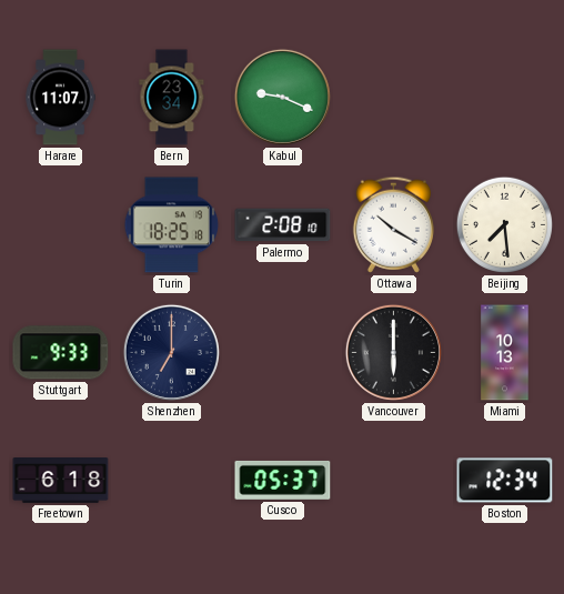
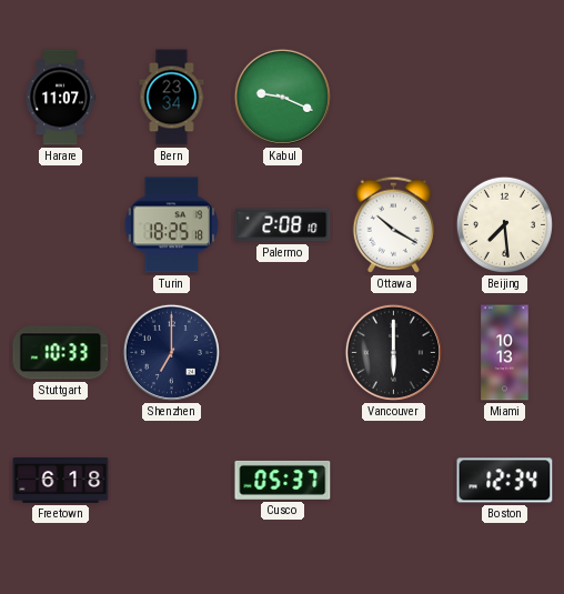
Stuttgart: 9:33 -> 10:33
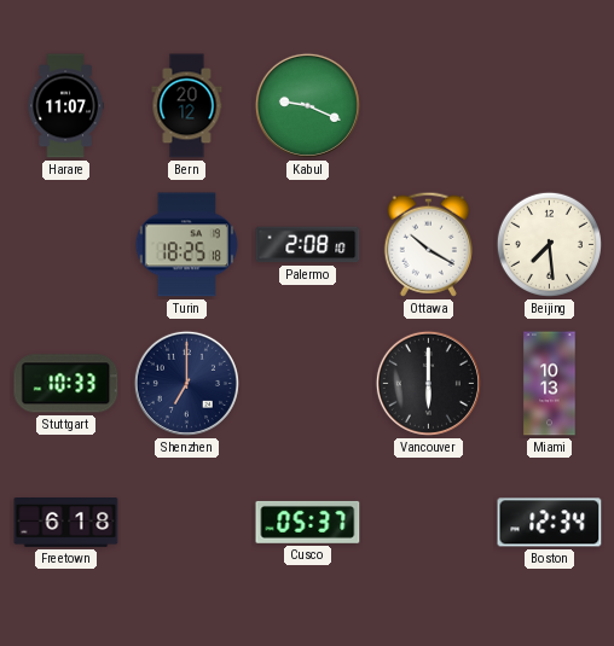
Bern: 23:34 -> 20:12
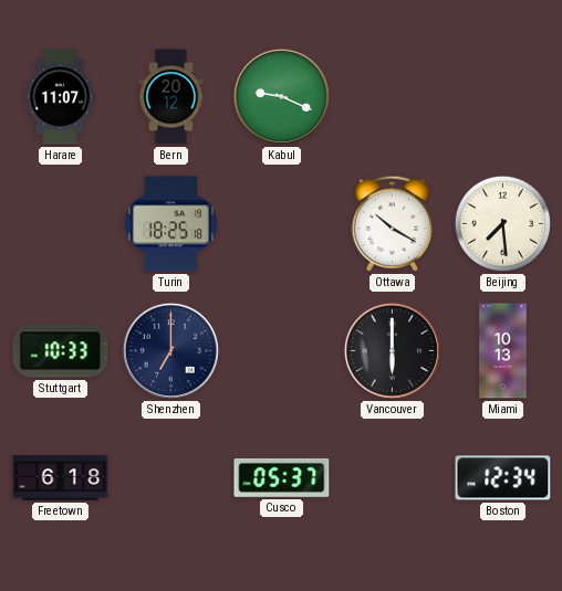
Palermo: 2:08 -> none
